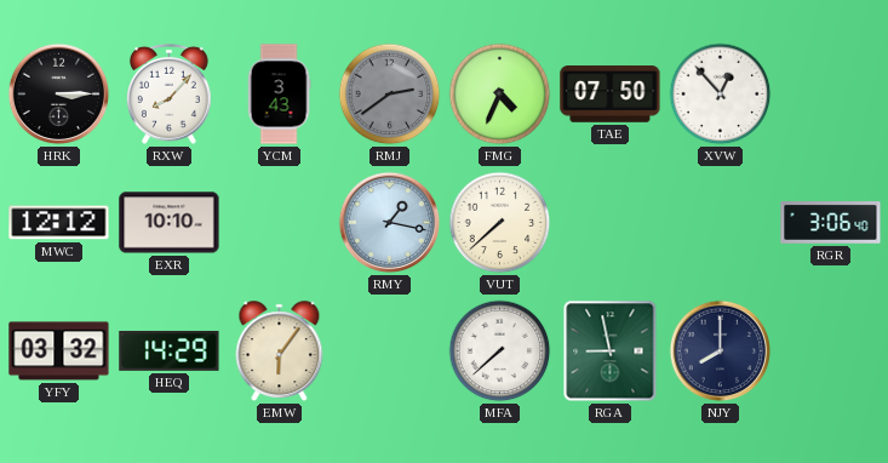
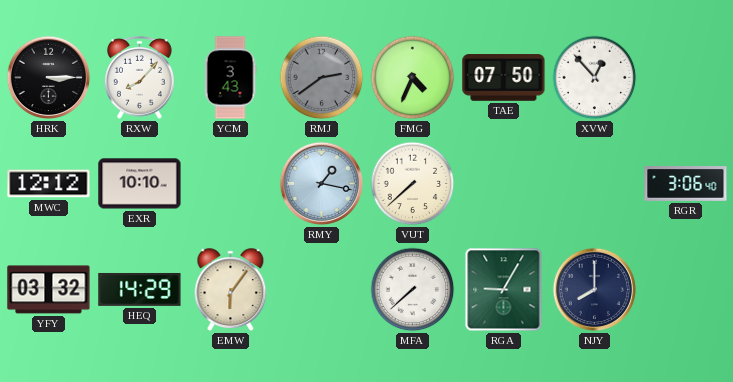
RGA: 8:58 -> 9:05
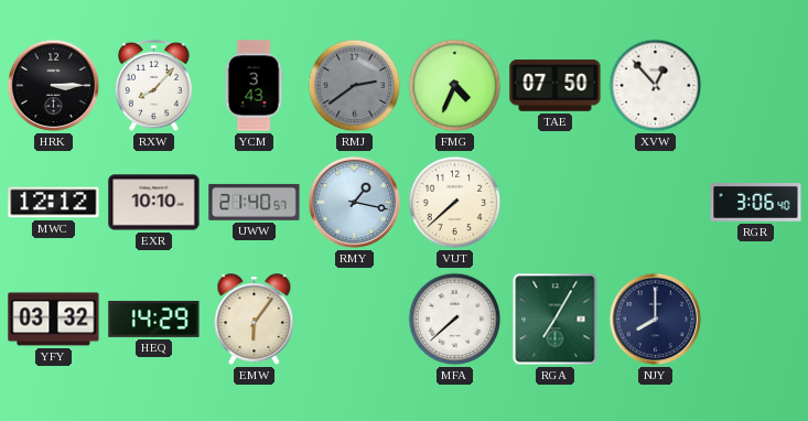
UWW: none -> 21:40
RGA: 9:05 -> 7:05
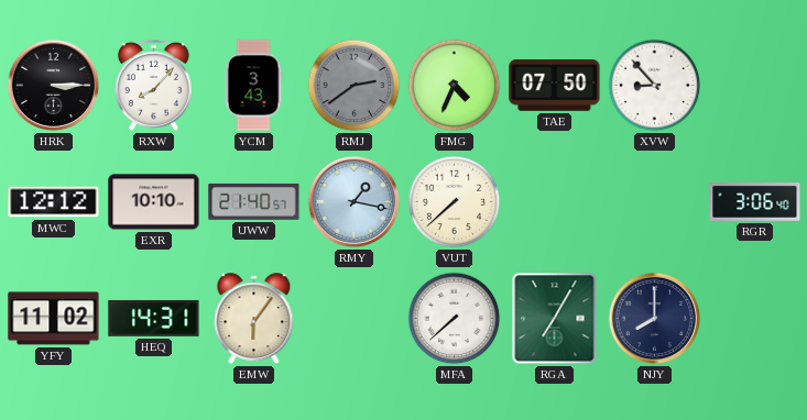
XVW: 12:53 -> 8:53
YFY: 03:32 -> 11:02
HEQ: 14:29 -> 14:31
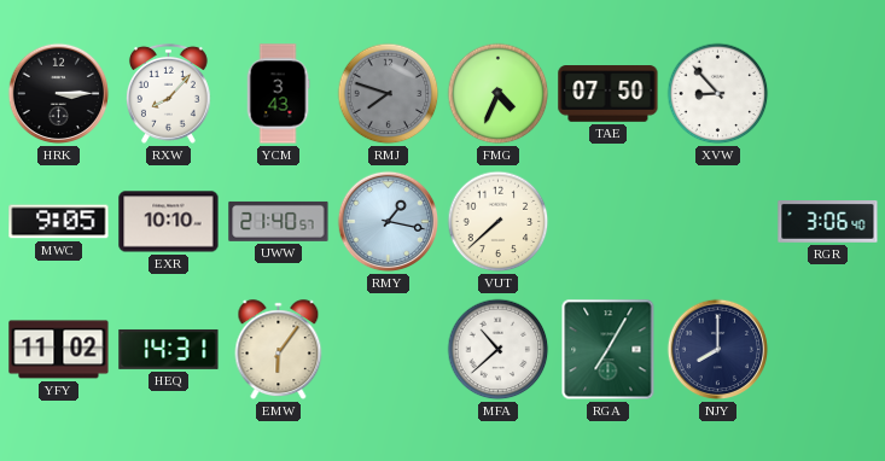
RMJ: 2:39 -> 7:48
MWC: 12:12 -> 9:05
MFA: 7:38 -> 10:38
